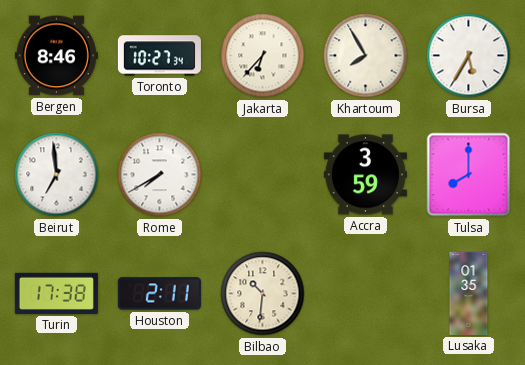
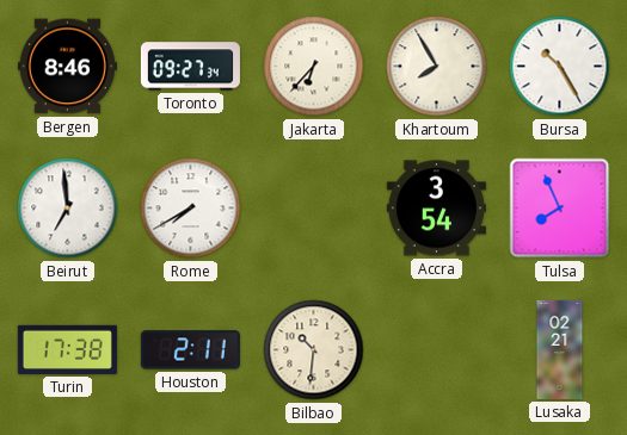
Toronto: 10:27 -> 09:27
Bursa: 5:35 -> 10:25
Accra: 3:59 -> 3:54
Tulsa: 8:00 -> 7:56
Lusaka: 01:35 -> 02:21
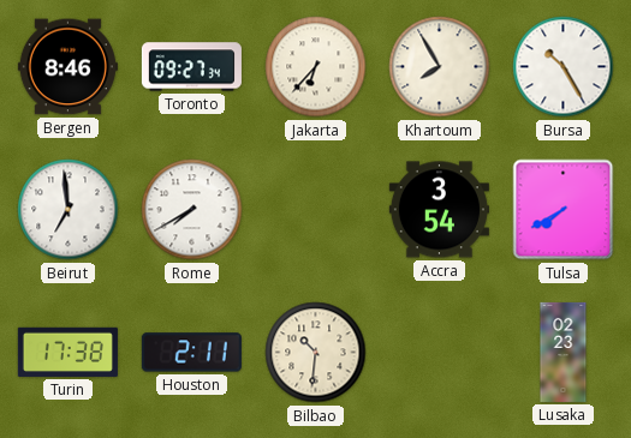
Tulsa: 7:56 -> 7:40
Lusaka: 02:21 -> 02:23
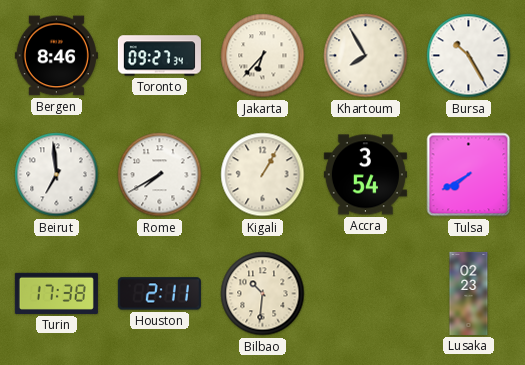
Kigali: none -> 1:05
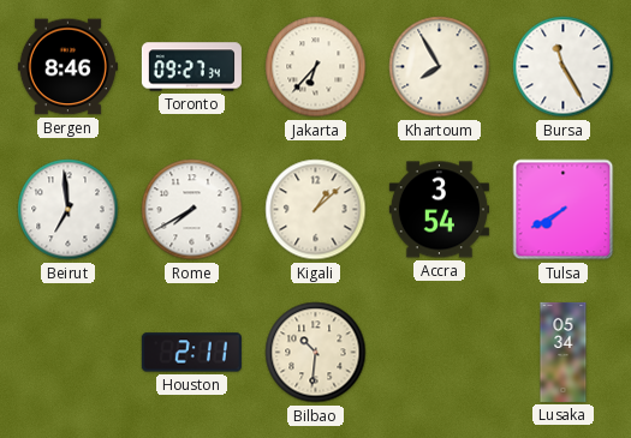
Bursa: 10:25 -> 11:25
Kigali: 1:05 -> 1:08
Turin: 17:38 -> none
Lusaka: 02:23 -> 05:34
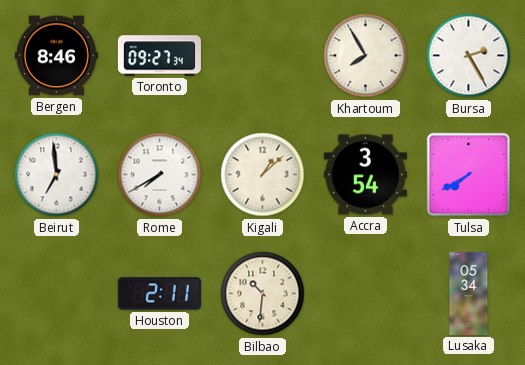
Jakarta: 6:37 -> none
Bursa: 11:25 -> 2:25
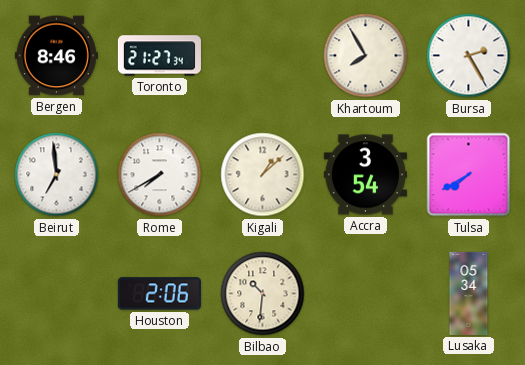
Toronto: 09:27 -> 21:27
Houston: 2:11 -> 2:06
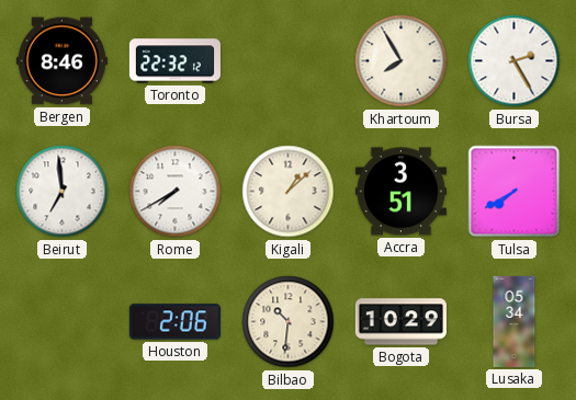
Toronto: 21:27 -> 22:32
Accra: 3:54 -> 3:51
Bogota: none -> 10:29
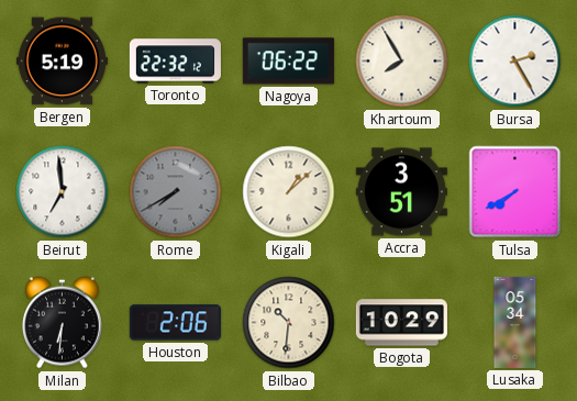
Bergen: 8:46 -> 5:19
Nagoya: none -> 06:22
Rome dial: white -> grey
Milan: none -> 6:31
